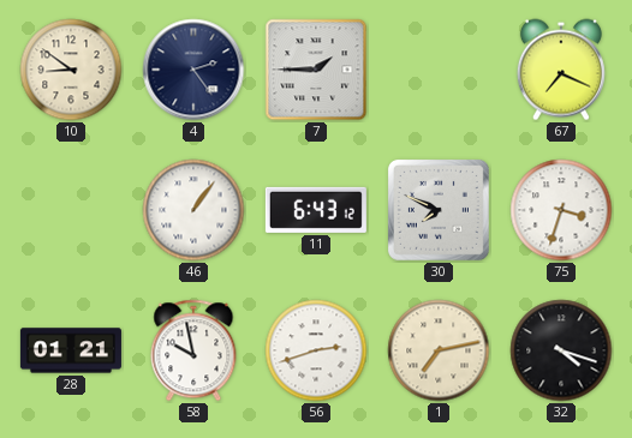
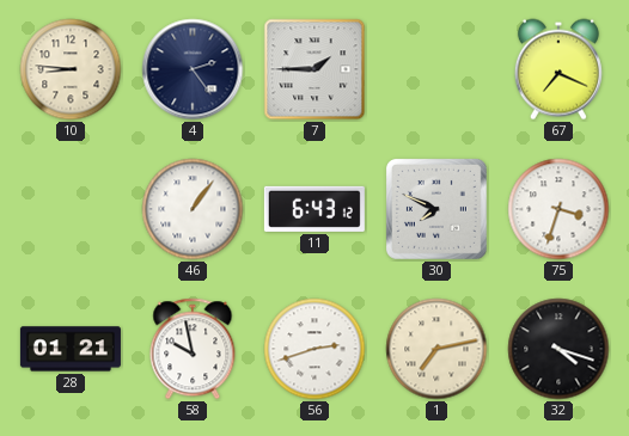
10: 8:51 -> 8:46
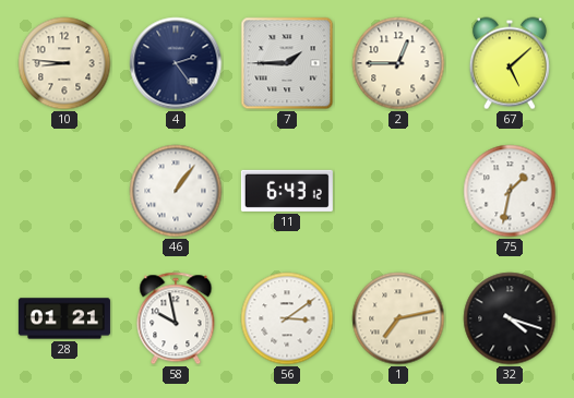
2: none -> 12:45
67: 7:19 -> 5:08
30: 7:49 -> none
75: 3:33 -> 1:32
56: 2:42 -> 3:09
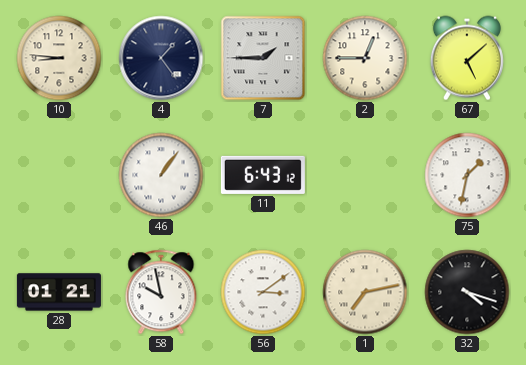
4: 2:24 -> 1:24
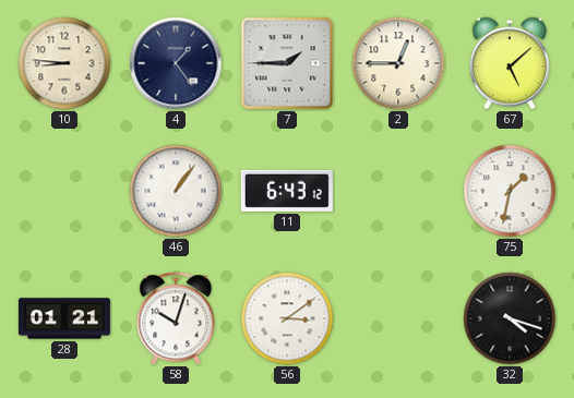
58: 9:58 -> 10:03
1: 7:13 -> none
